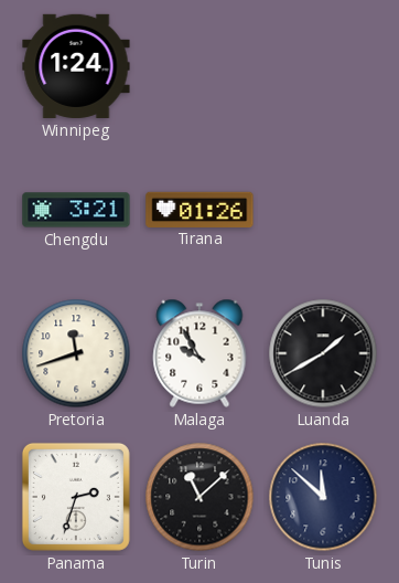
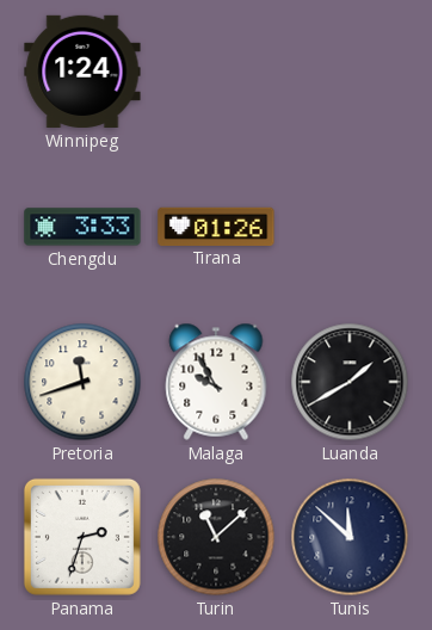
Chengdu: 3:21 -> 3:33
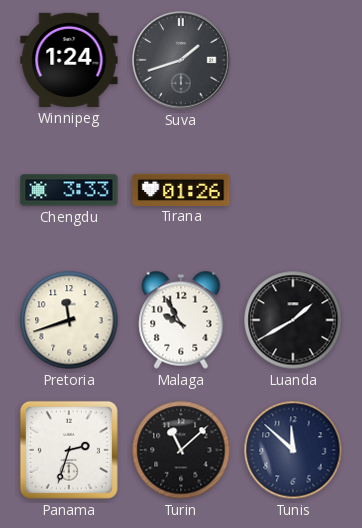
Suva: none -> 1:42
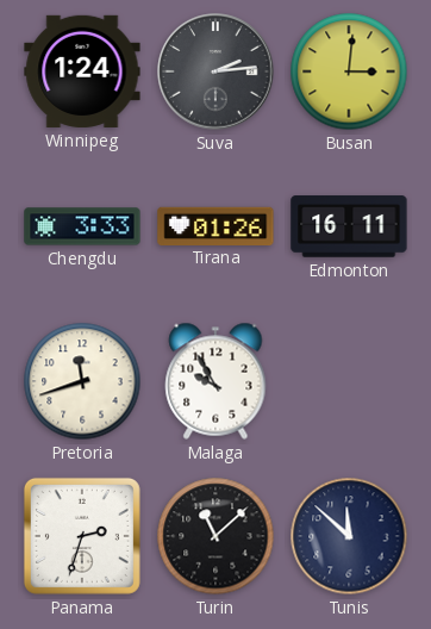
Suva: 1:42 -> 2:14
Busan: none -> 3:01
Edmonton: none -> 16:11
Luanda: 1:40 -> none
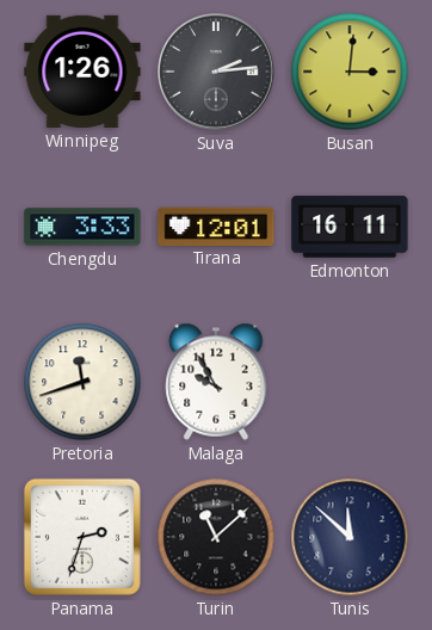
Winnipeg: 1:24 -> 1:26
Tirana: 01:26 -> 12:01
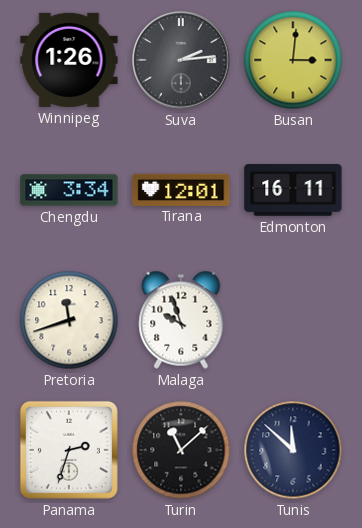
Chengdu: 3:33 -> 3:34
Malaga: 9:55 -> 9:57
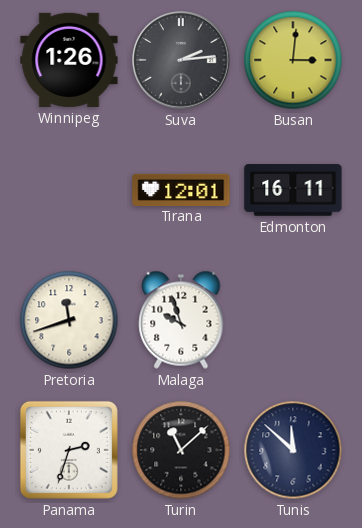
Chengdu: 3:34 -> none
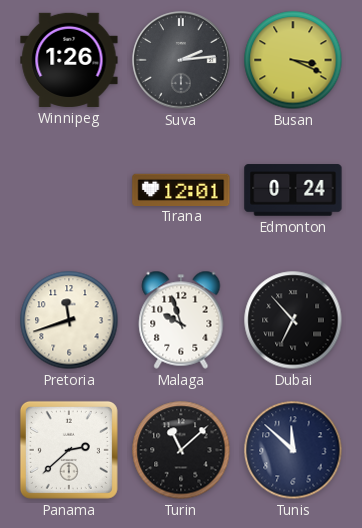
Busan: 3:01 -> 3:19
Edmonton: 16:11 -> 0:24
Dubai: none -> 6:53
Panama: 2:33 -> 2:38
